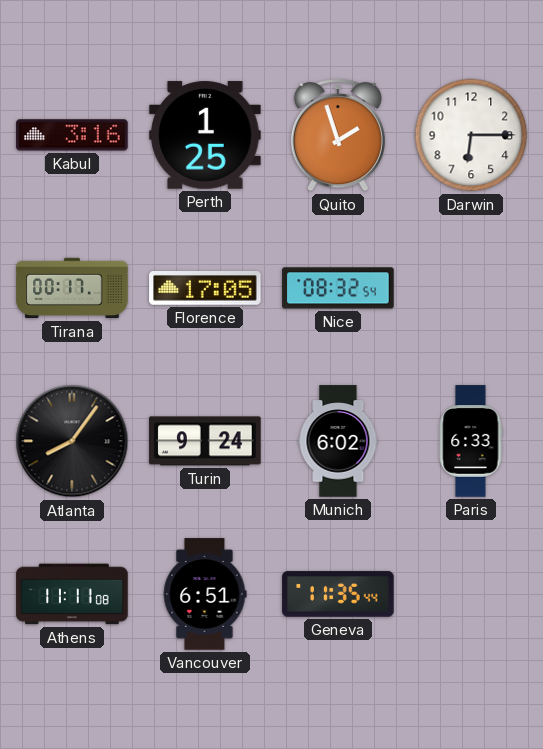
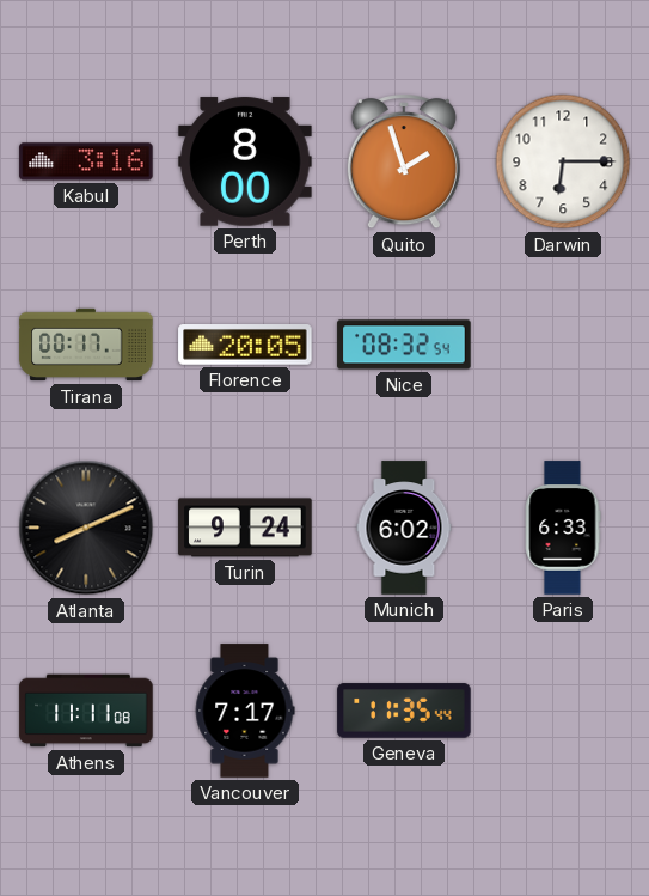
Perth: 1:25 -> 8:00
Florence: 17:05 -> 20:05
Atlanta: 8:06 -> 8:11
Vancouver: 6:51 -> 7:17
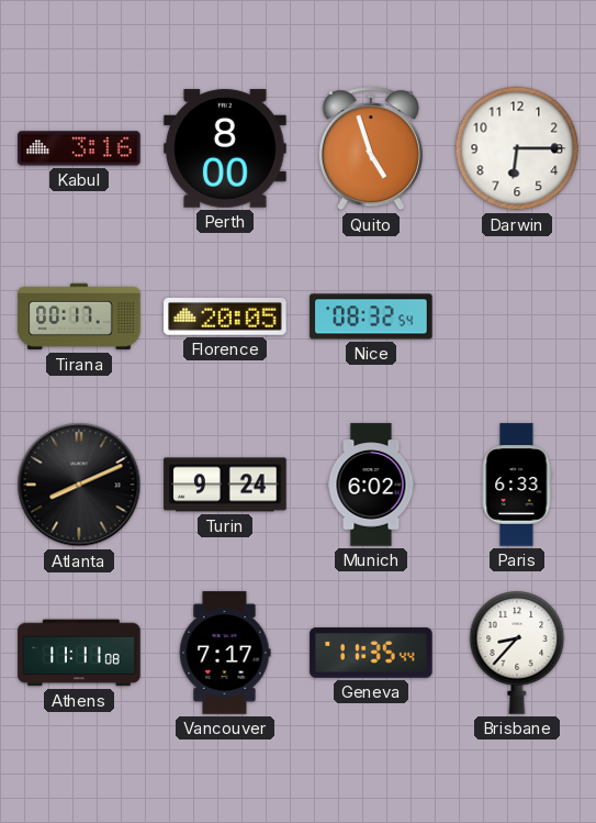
Quito: 1:57 -> 4:57
Brisbane: none -> 8:37
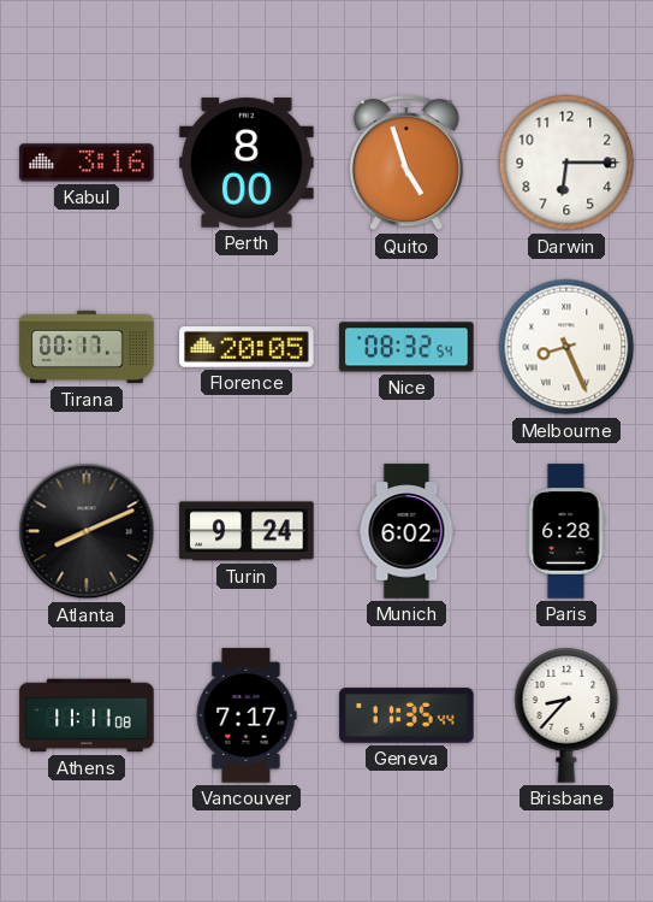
Melbourne: none -> 8:26
Paris: 6:33 -> 6:28
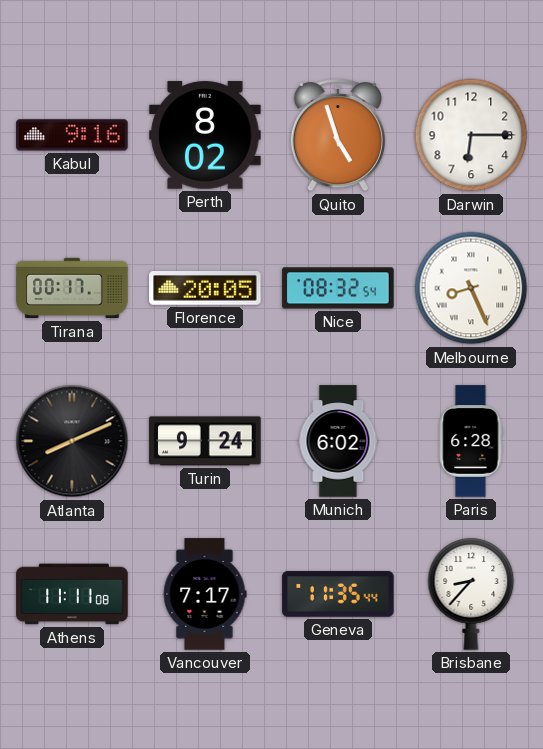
Kabul: 3:16 -> 9:16
Perth: 8:00 -> 8:02
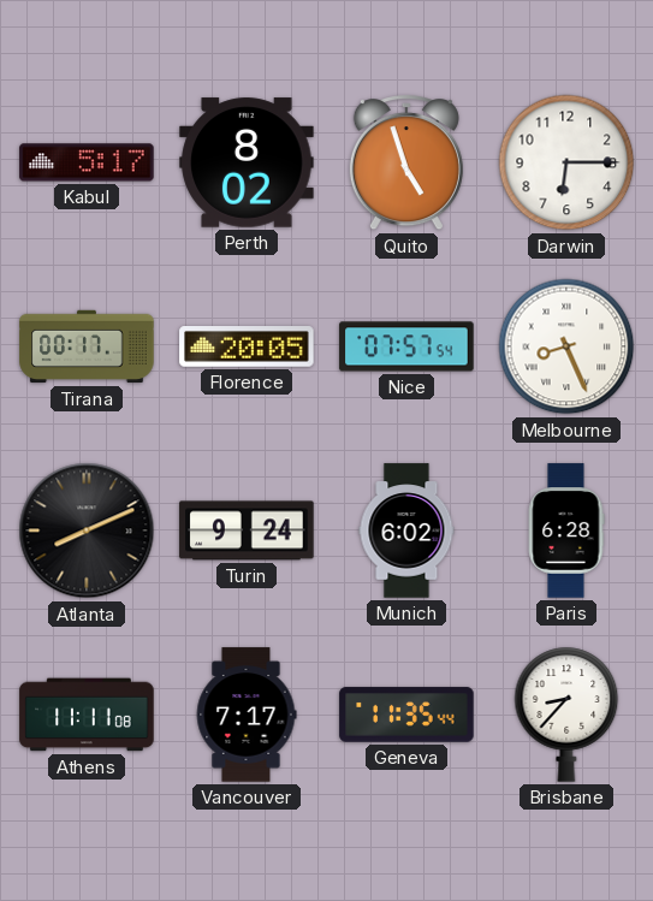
Kabul: 9:16 -> 5:17
Nice: 08:32 -> 07:57
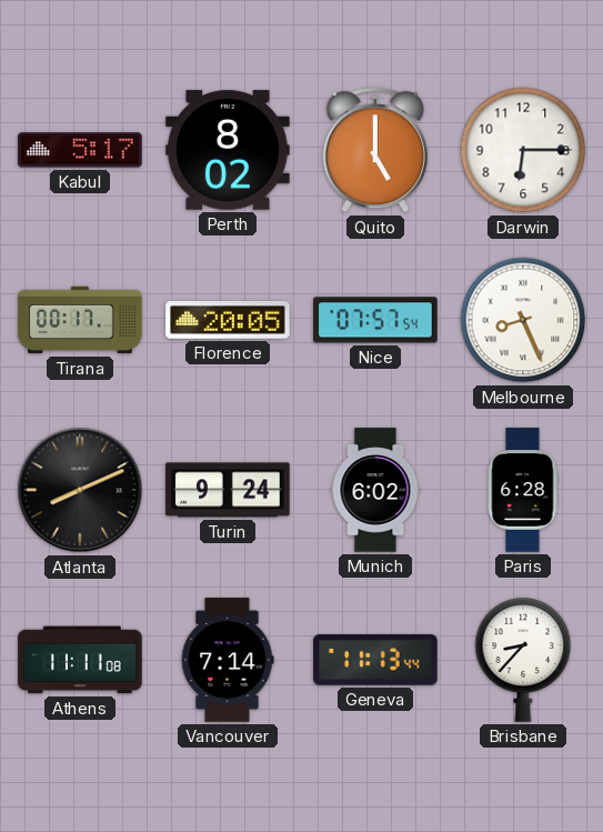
Quito: 4:57 -> 5:00
Vancouver: 7:17 -> 7:14
Geneva: 11:35 -> 11:13
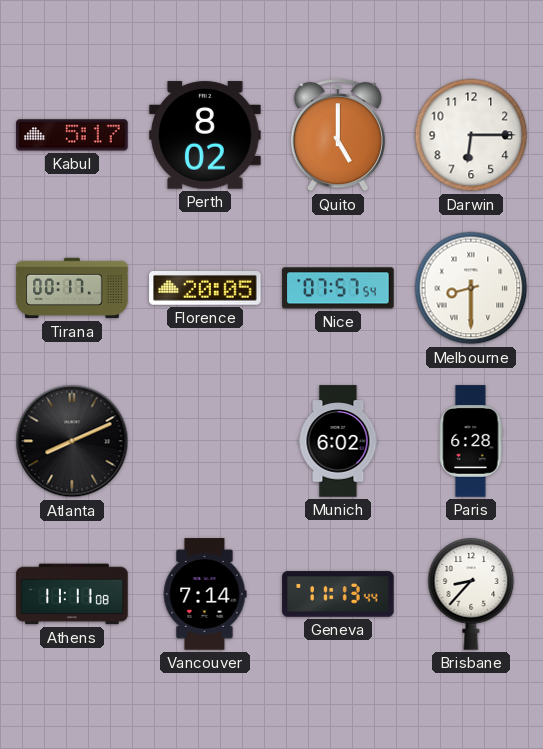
Melbourne: 8:26 -> 8:30
Turin: 9:24 -> none
